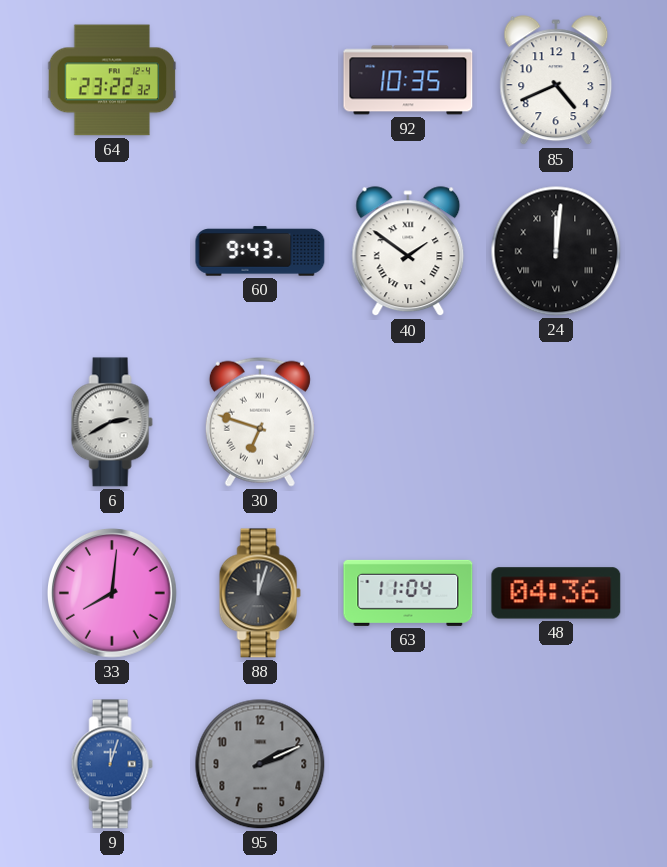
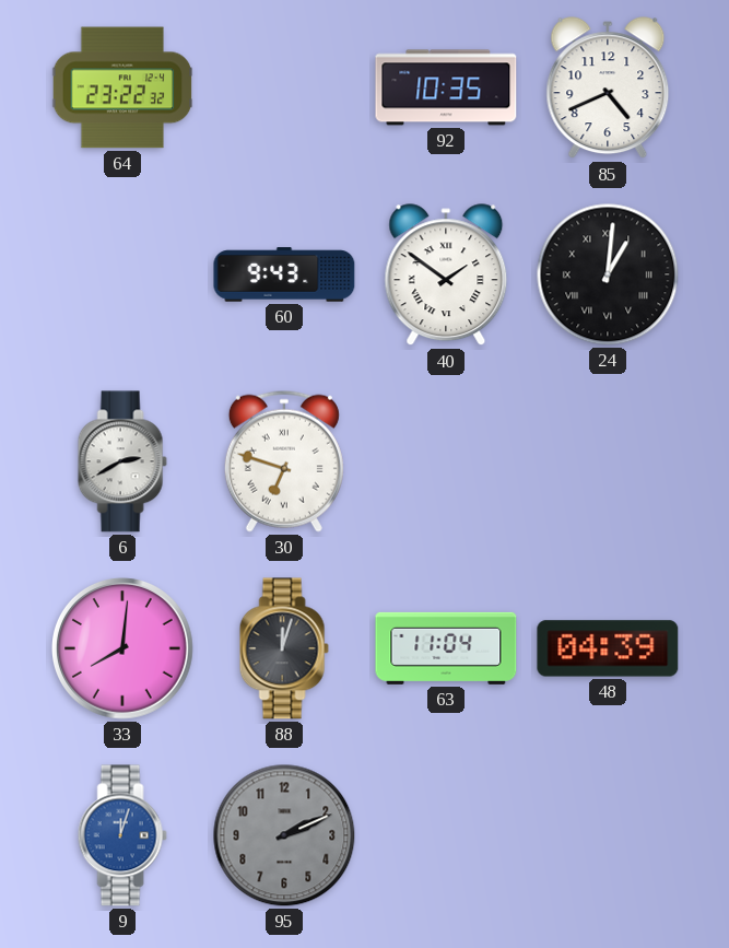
24: 12:01 -> 1:01
48: 04:36 -> 04:39
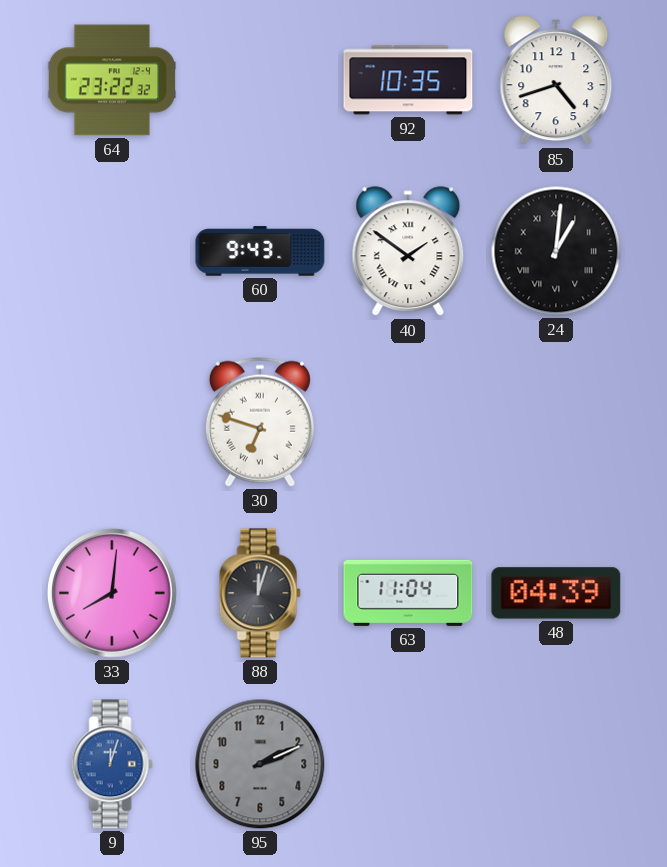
85: 4:41 -> 4:42
6: 2:40 -> none
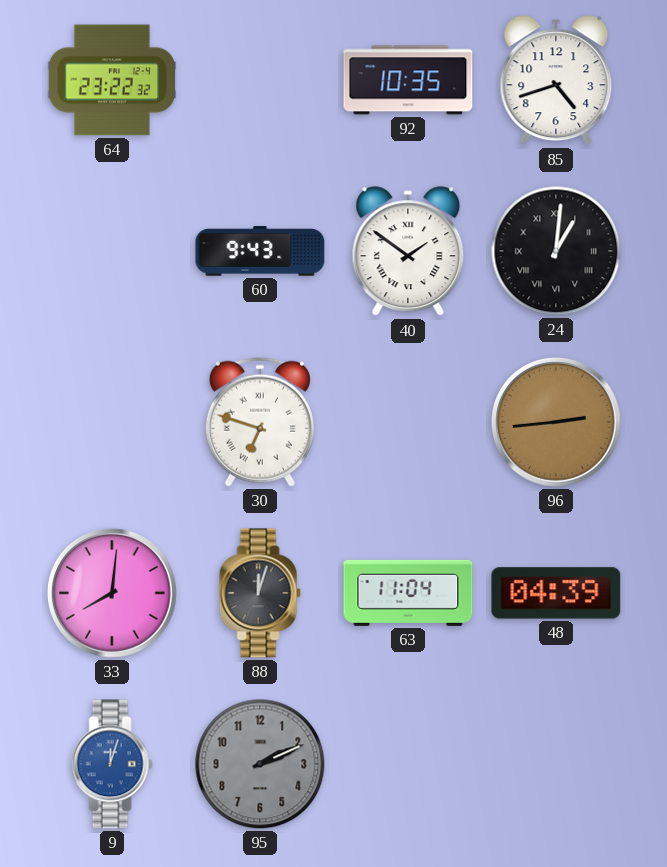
96: none -> 2:44
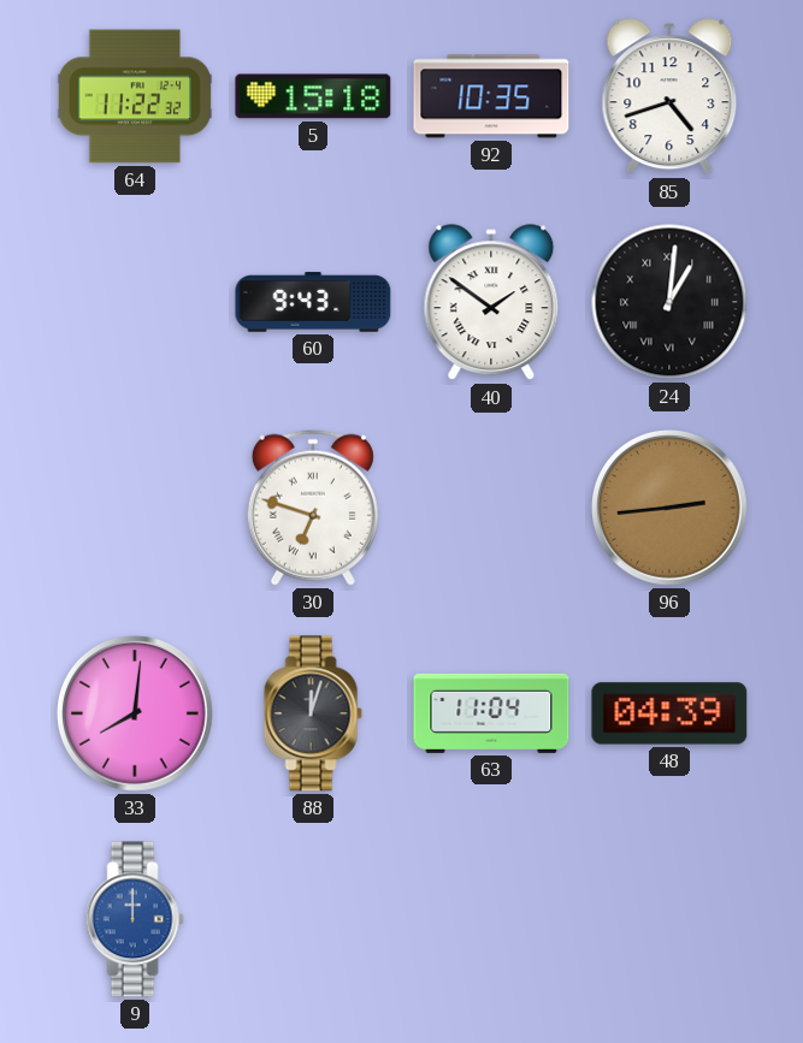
64: 23:22 -> 11:22
5: none -> 15:18
9: 12:03 -> 12:00
95: 2:11 -> none
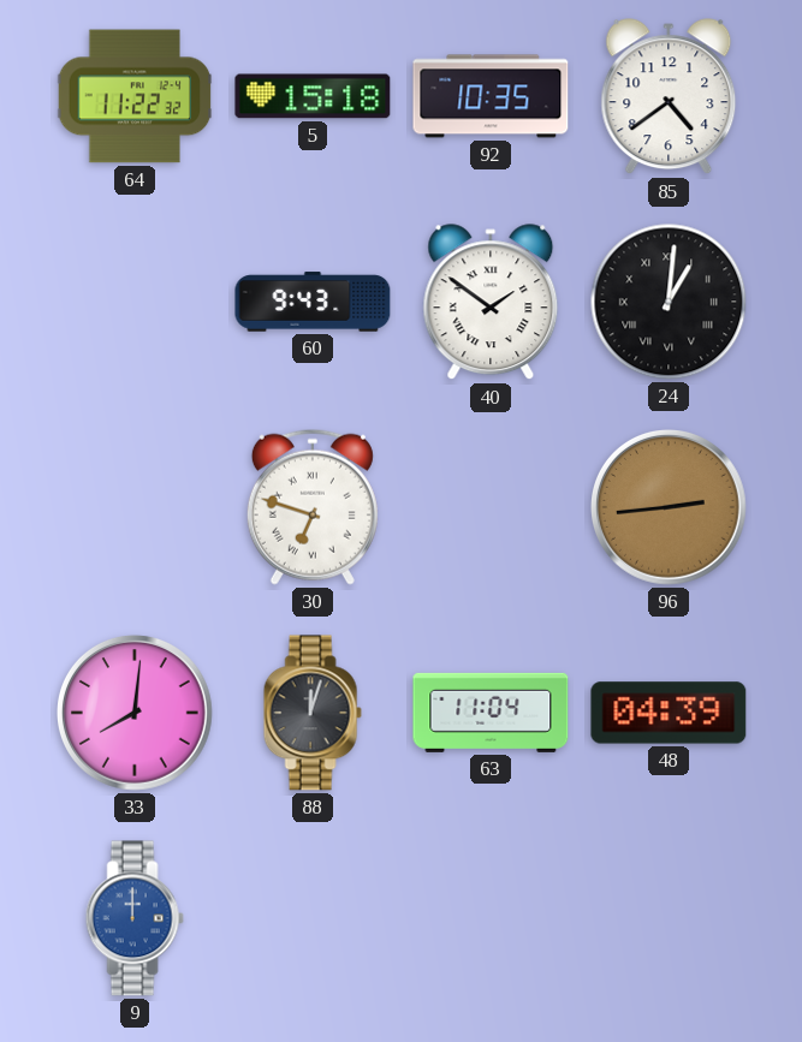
85: 4:42 -> 4:39
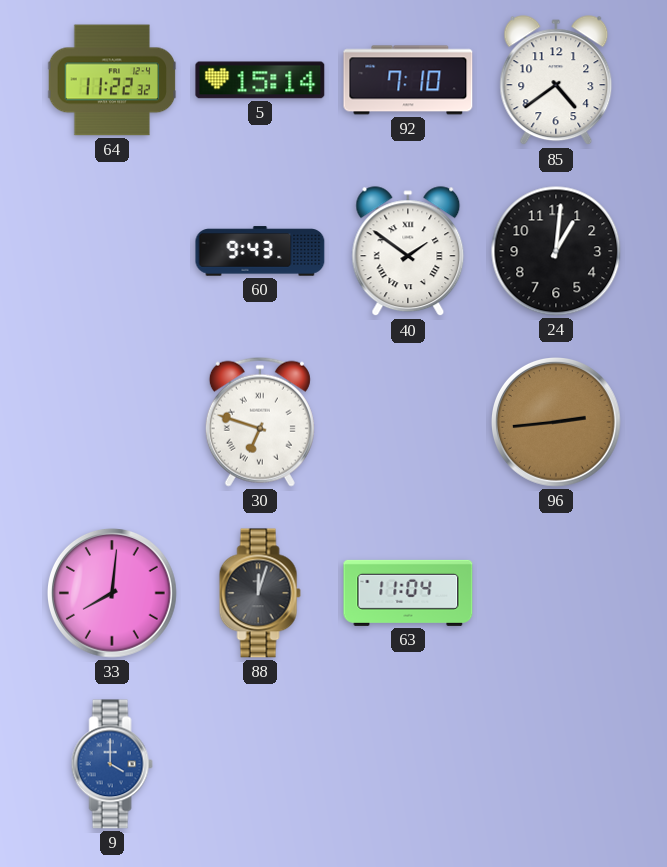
5: 15:18 -> 15:14
92: 10:35 -> 7:10
24 numerals: Roman -> Arabic
48: 04:39 -> none
9: 12:00 -> 4:00
